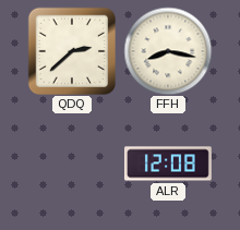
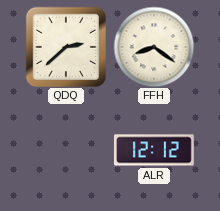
FFH: 8:17 -> 8:21
ALR: 12:08 -> 12:12
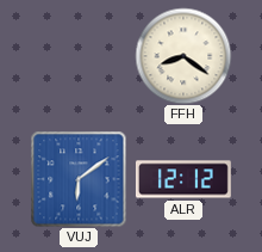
QDQ: 2:38 -> none
VUJ: none -> 6:09
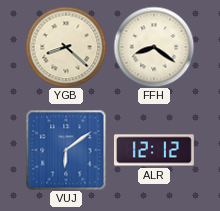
YGB: none -> 8:22
